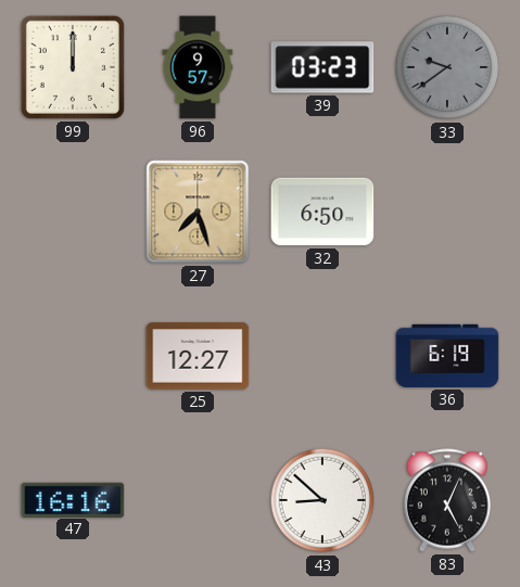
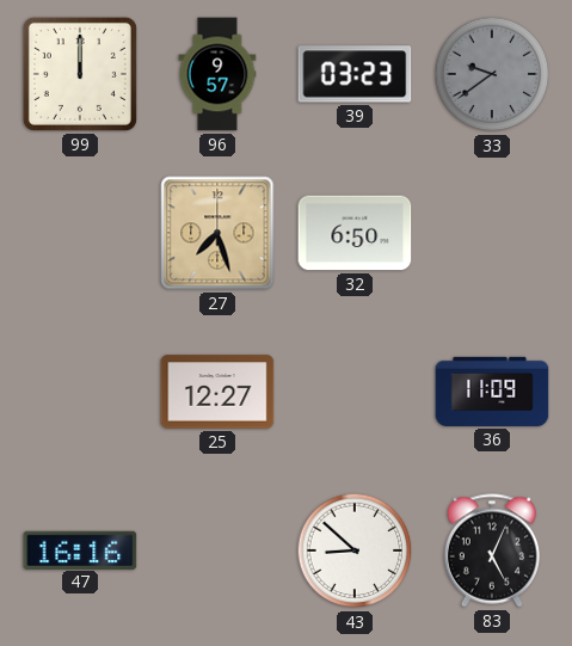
36: 6:19 -> 11:09
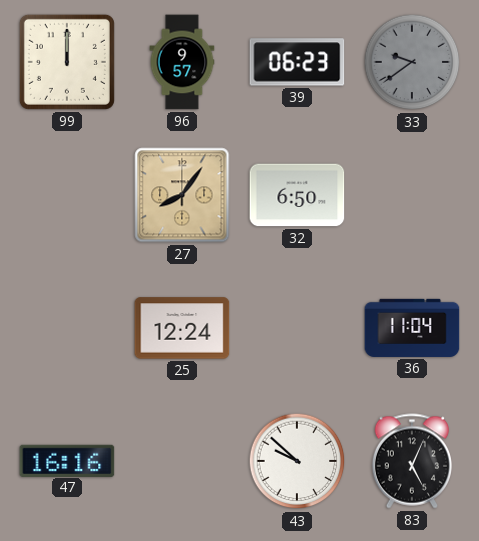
39: 03:23 -> 06:23
27: 7:27 -> 8:06
25: 12:27 -> 12:24
36: 11:09 -> 11:04
43: 8:52 -> 9:52
